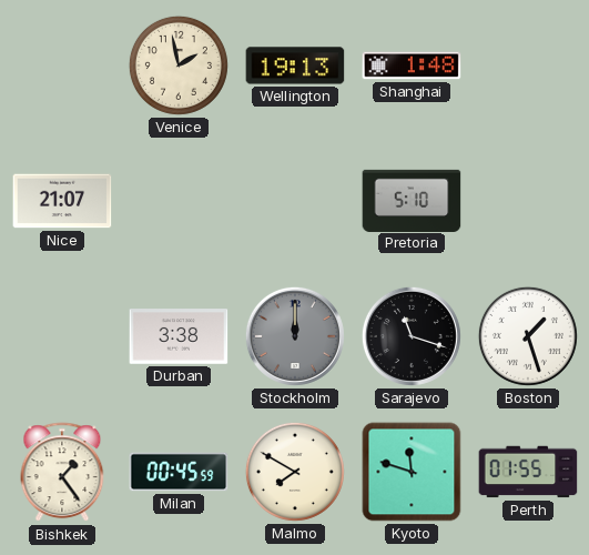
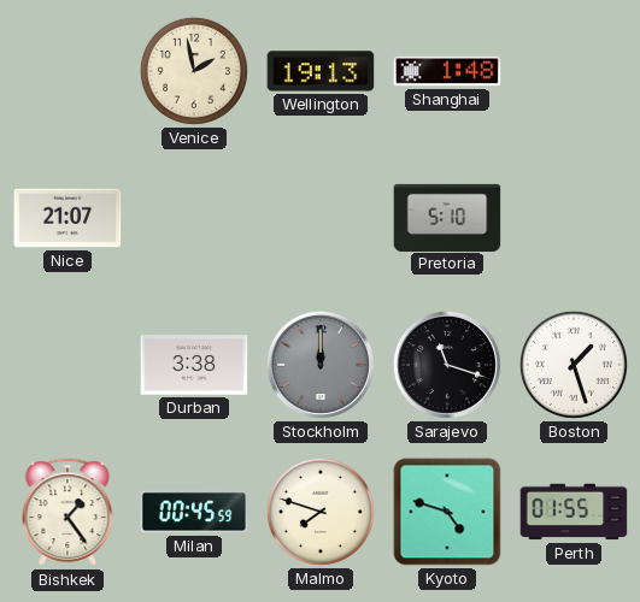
Malmo: 7:50 -> 7:48
Kyoto: 11:48 -> 4:48
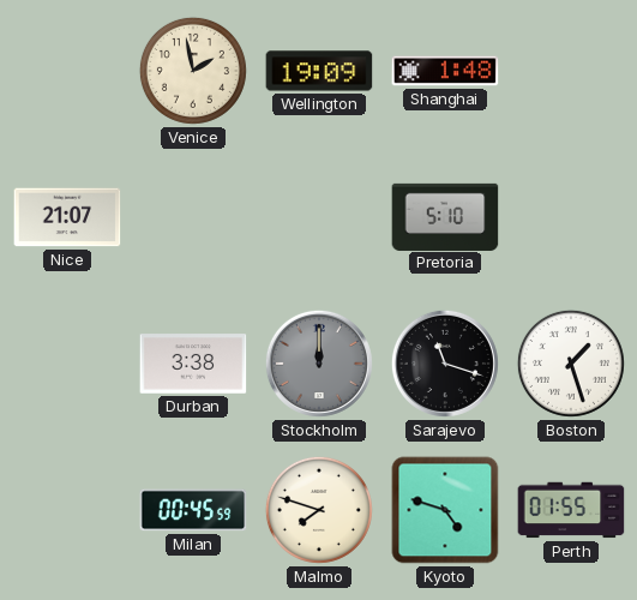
Wellington: 19:13 -> 19:09
Bishkek: 1:24 -> none
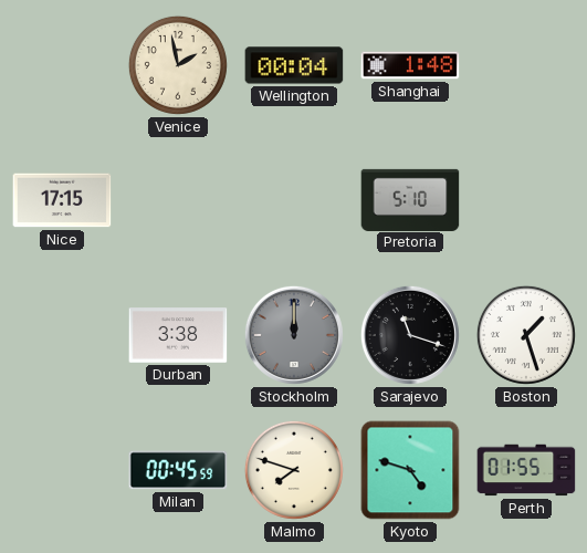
Wellington: 19:09 -> 00:04
Nice: 21:07 -> 17:15
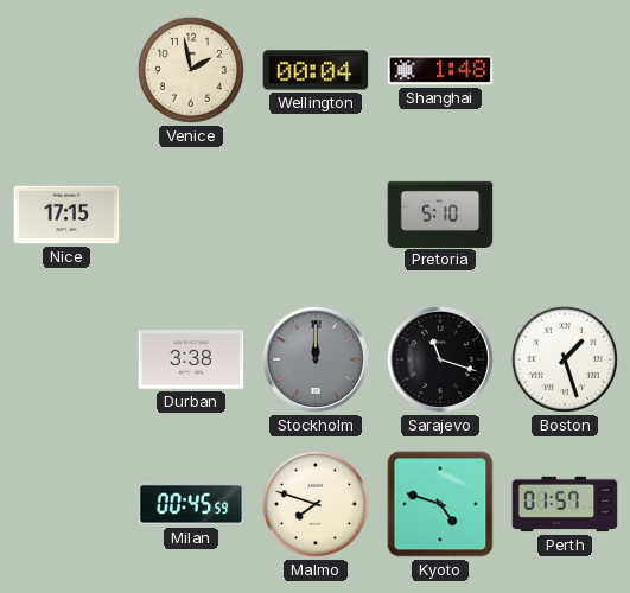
Perth: 01:55 -> 01:57
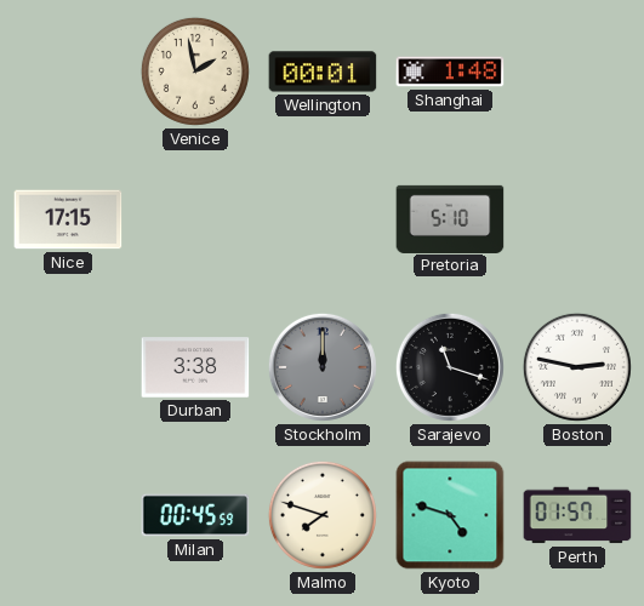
Wellington: 00:04 -> 00:01
Boston: 1:27 -> 2:47
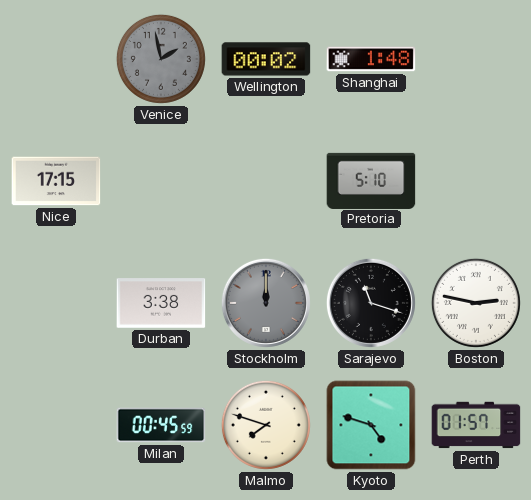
Venice dial: cream -> grey
Wellington: 00:01 -> 00:02
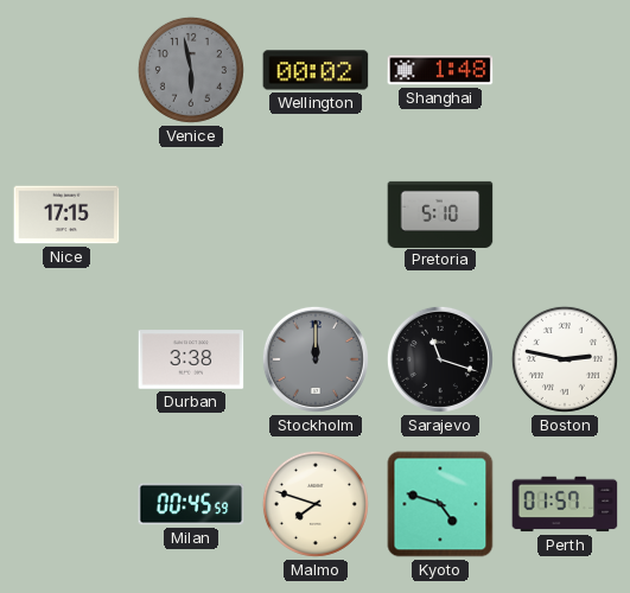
Venice: 1:58 -> 5:58
